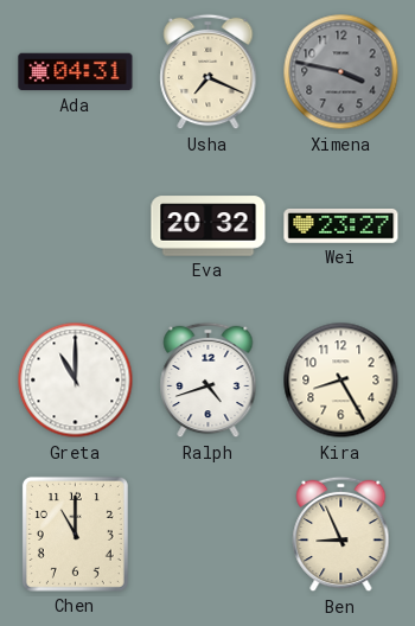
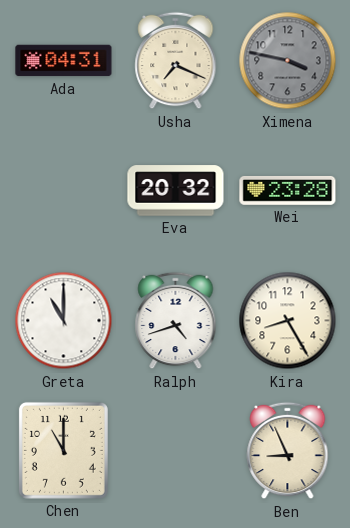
Wei: 23:27 -> 23:28
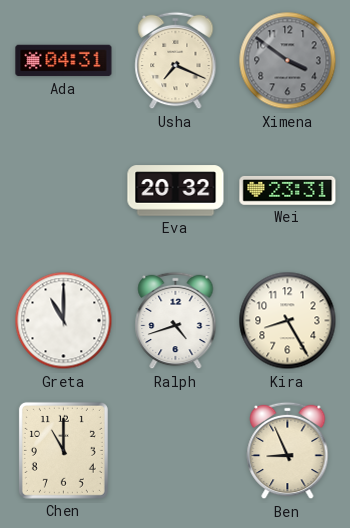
Ximena: 3:47 -> 3:51
Wei: 23:28 -> 23:31
